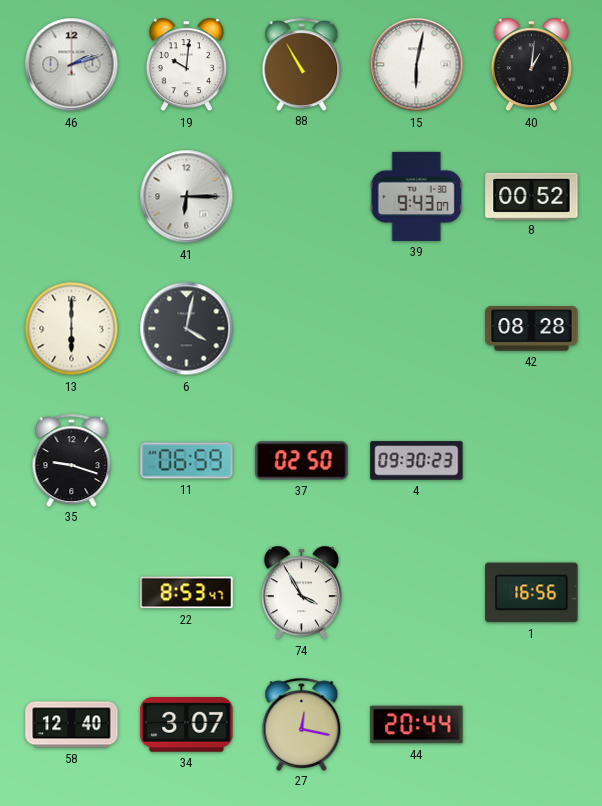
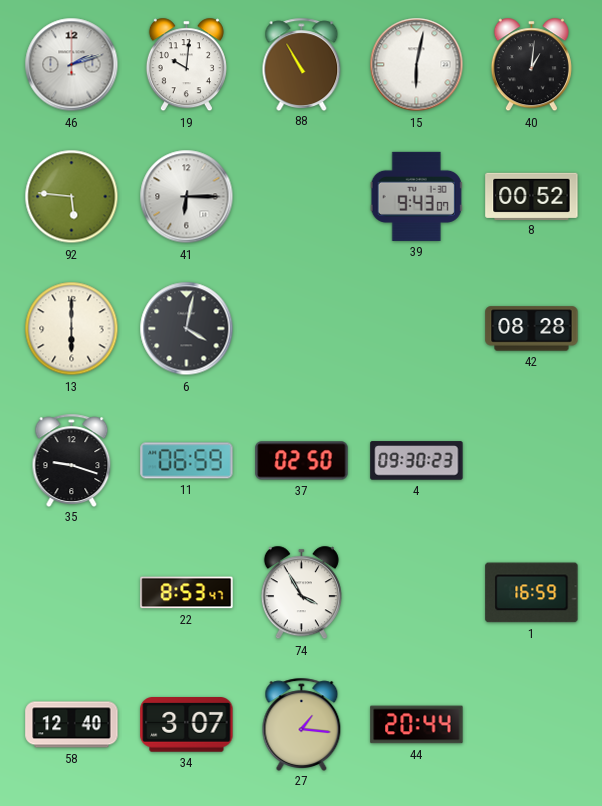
92: none -> 5:46
1: 16:56 -> 16:59
27: 12:17 -> 1:16
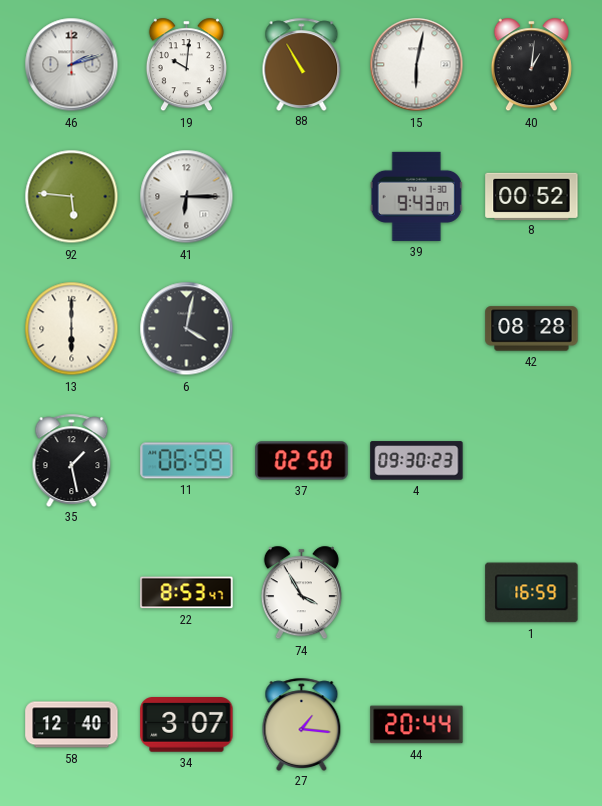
35: 9:18 -> 1:28
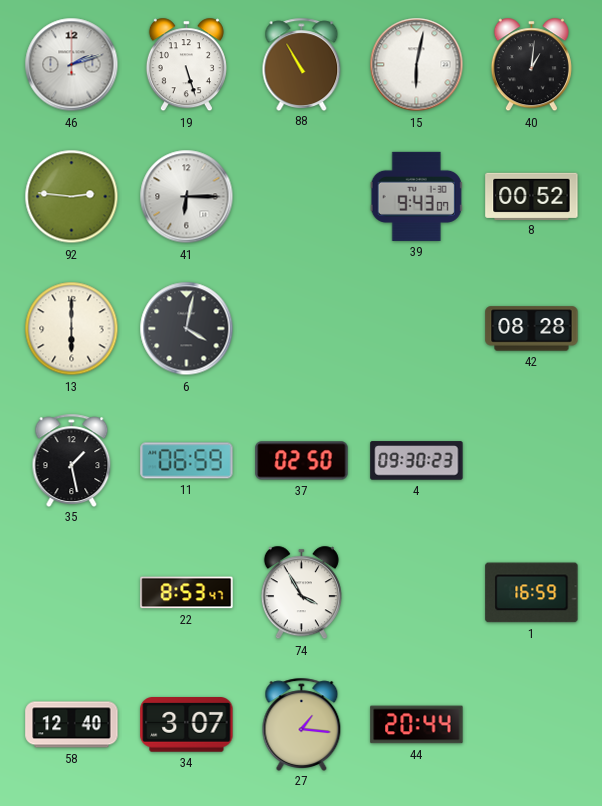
19: 10:01 -> 5:27
92: 5:46 -> 2:46
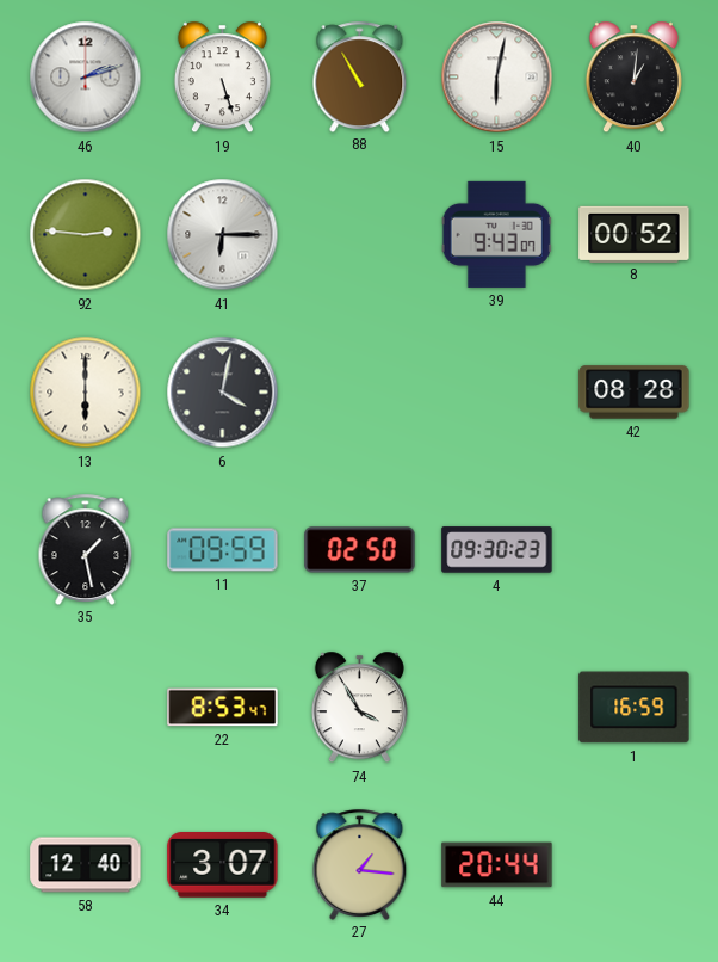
11: 06:59 -> 09:59
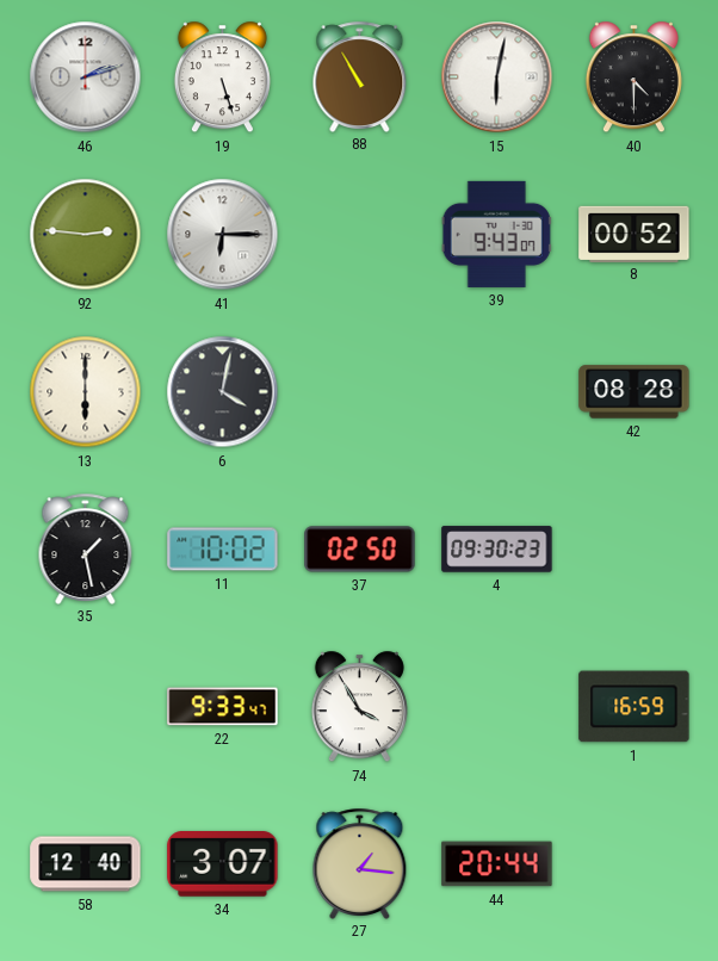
40: 1:01 -> 4:30
11: 09:59 -> 10:02
22: 8:53 -> 9:33
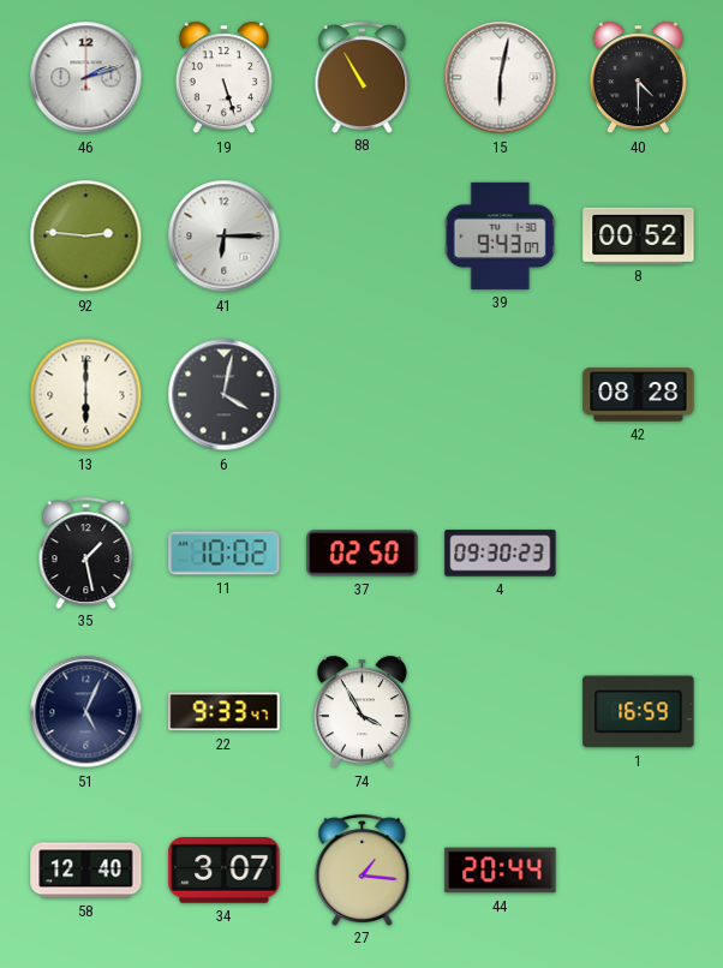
51: none -> 5:04
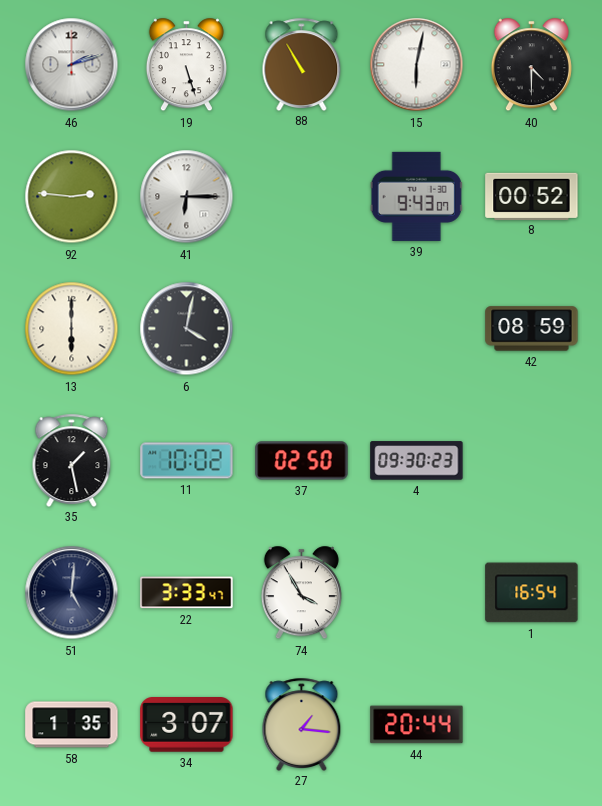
42: 08:28 -> 08:59
51: 5:04 -> 5:01
22: 9:33 -> 3:33
1: 16:59 -> 16:54
58: 12:40 -> 1:35
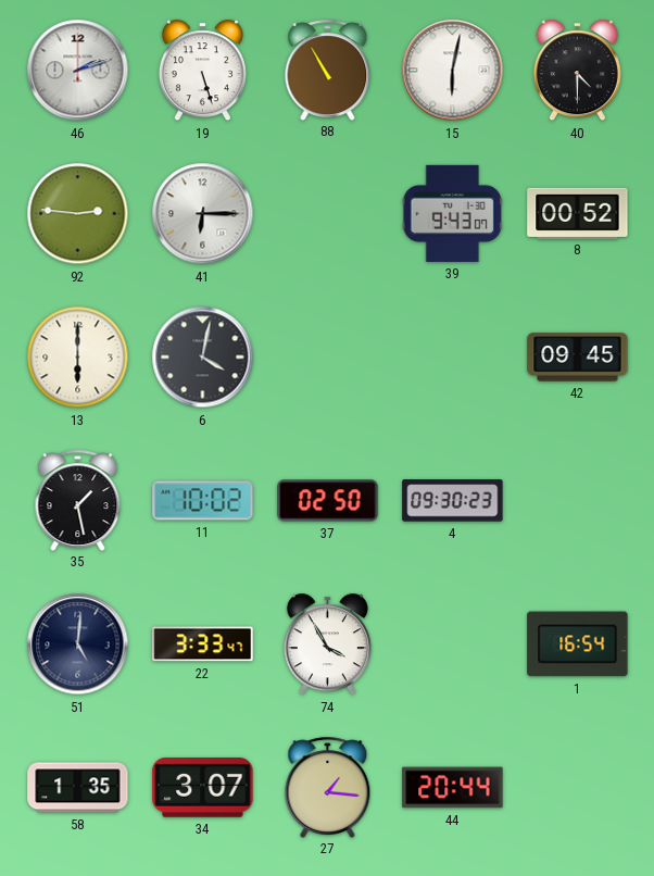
42: 08:59 -> 09:45
